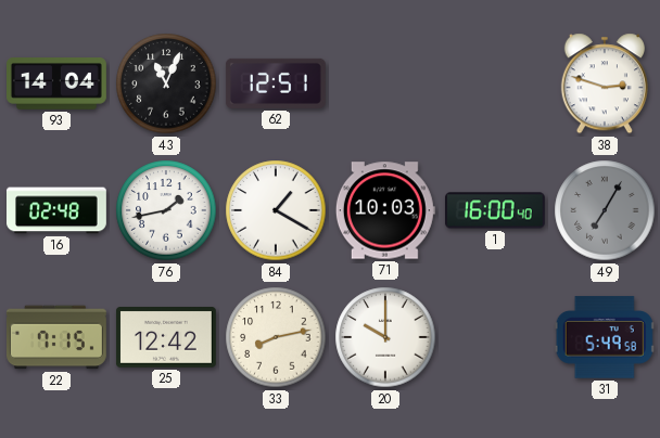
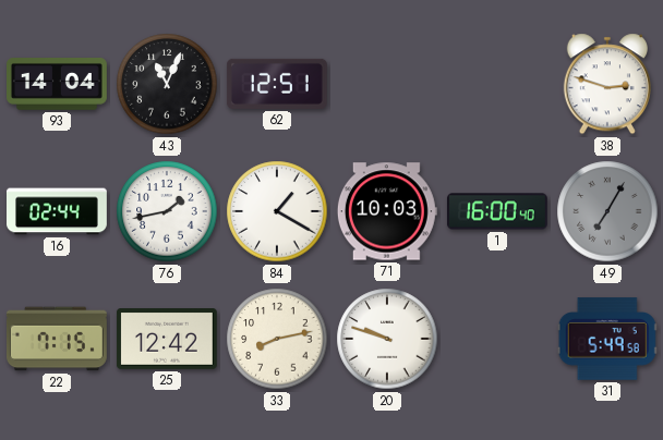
16: 02:48 -> 02:44
20: 10:00 -> 9:48
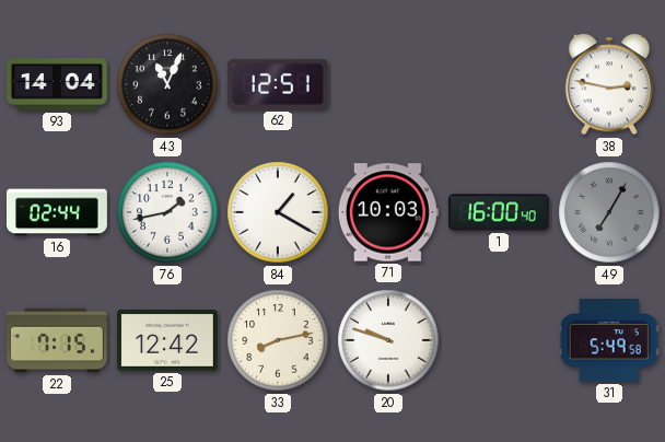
38: 2:48 -> 2:47
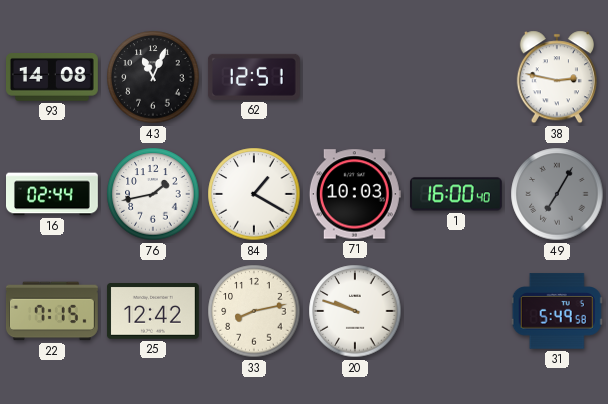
93: 14:04 -> 14:08
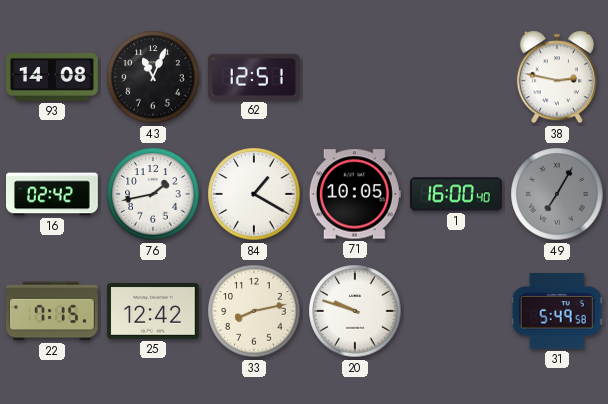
16: 02:44 -> 02:42
71: 10:03 -> 10:05
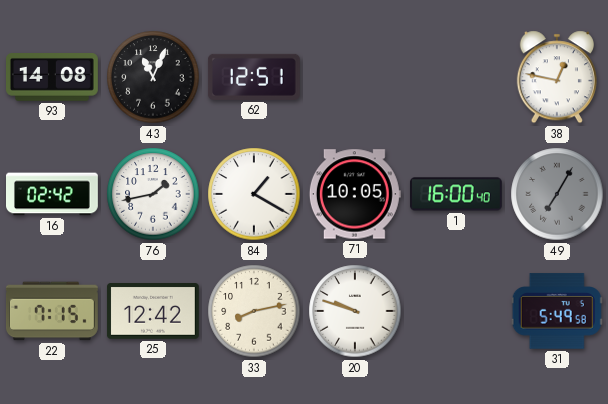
38: 2:47 -> 12:47
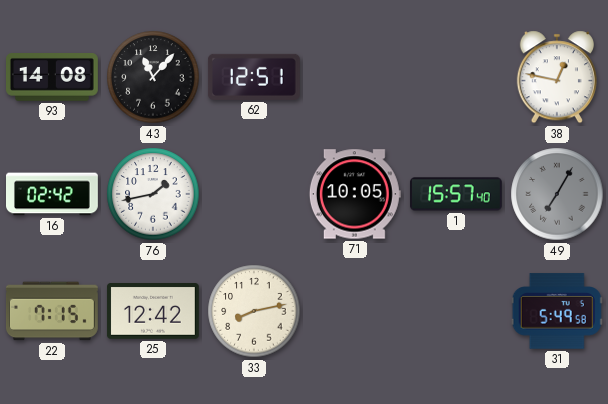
43: 11:04 -> 11:07
84: 1:20 -> none
1: 16:00 -> 15:57
20: 9:48 -> none
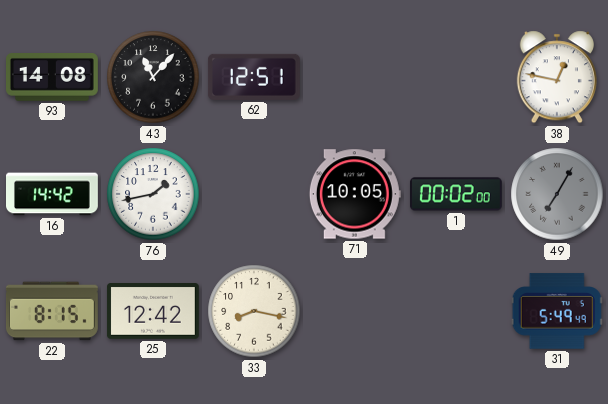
16: 02:42 -> 14:42
1: 15:57 -> 00:02
22: 7:15 -> 8:15
33: 8:13 -> 8:17
31: 5:49:58 -> 5:49:49
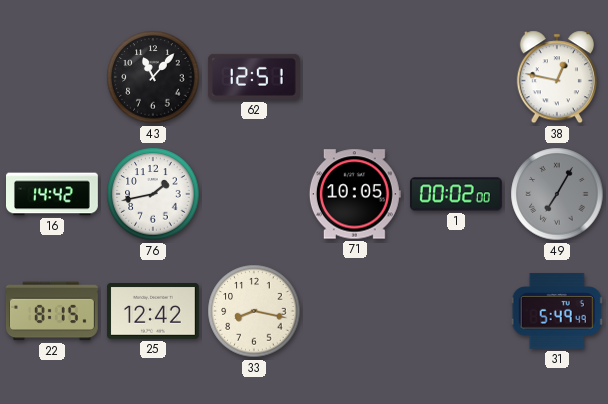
93: 14:08 -> none
